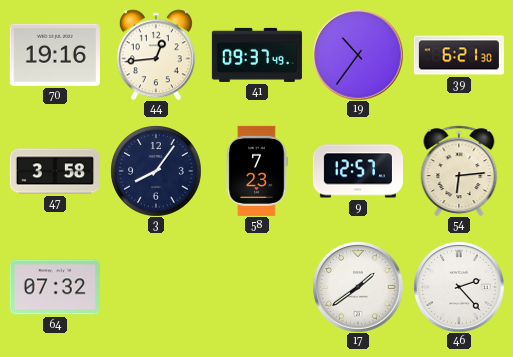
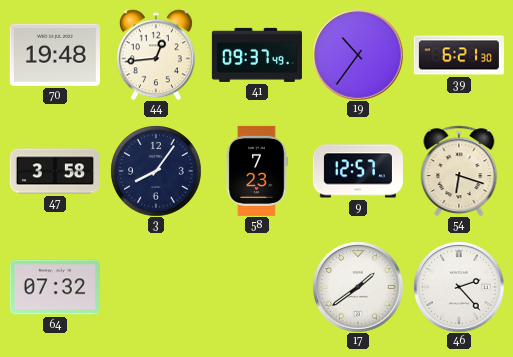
70: 19:16 -> 19:48
54: 6:14 -> 6:18
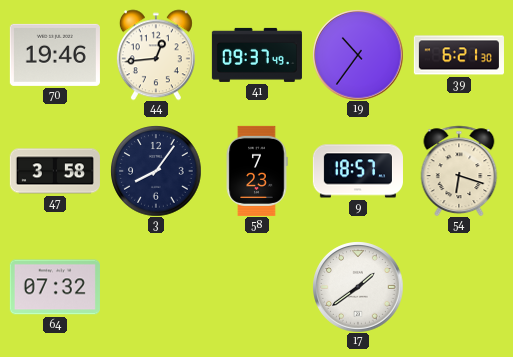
70: 19:48 -> 19:46
9: 12:57 -> 18:57
46: 2:23 -> none
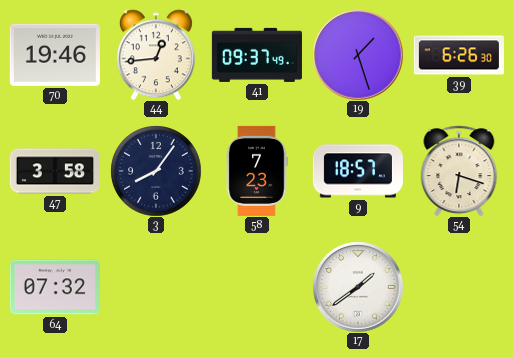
19: 10:36 -> 1:27
39: 6:21 -> 6:26
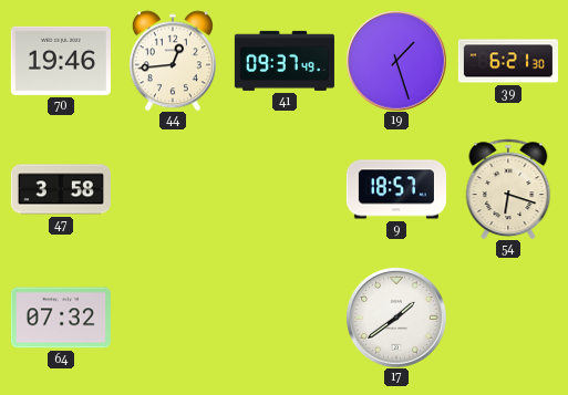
39: 6:26 -> 6:21
3: 8:06 -> none
58: 7:23 -> none
